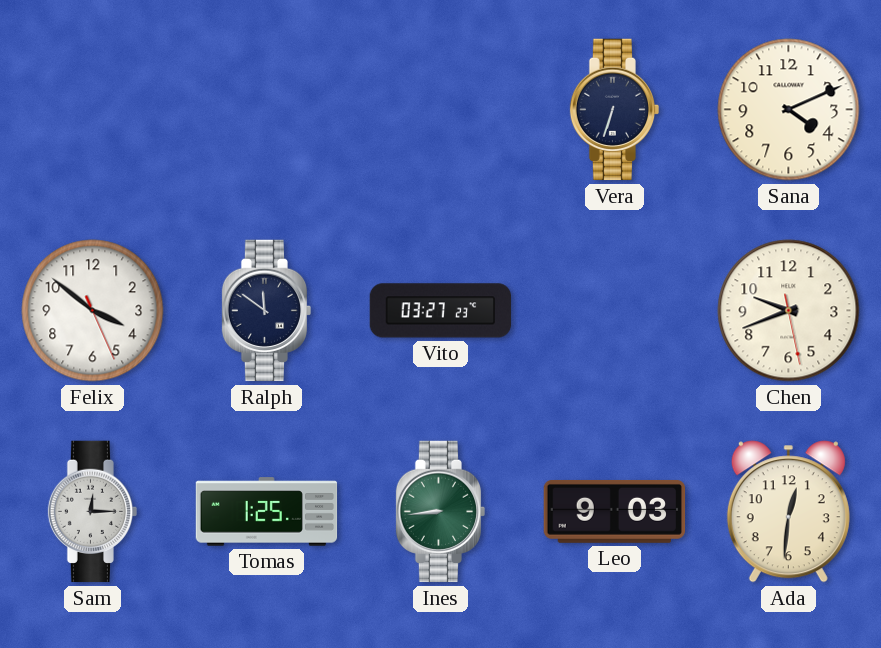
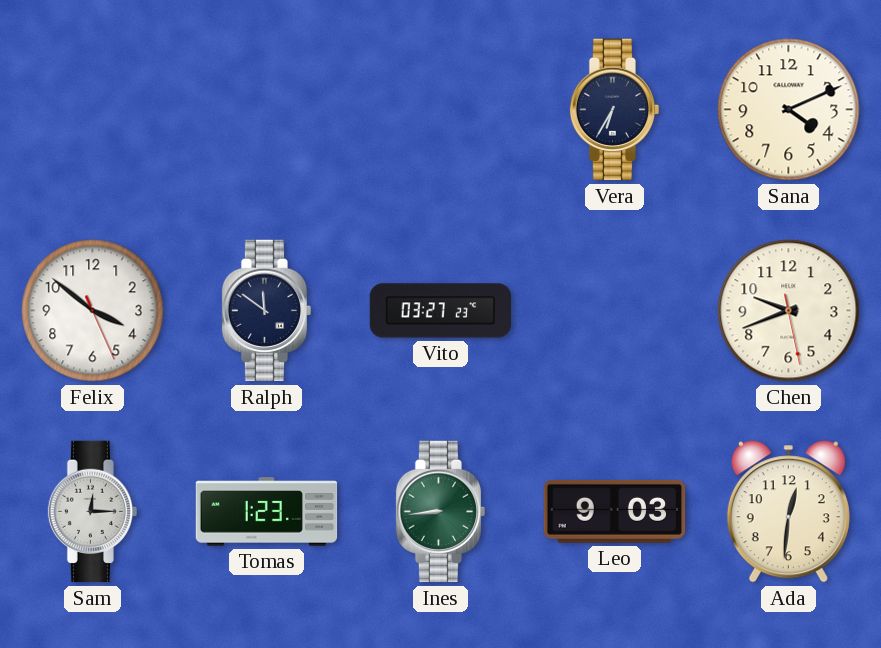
Vera: 6:33 -> 6:35
Tomas: 1:25 -> 1:23
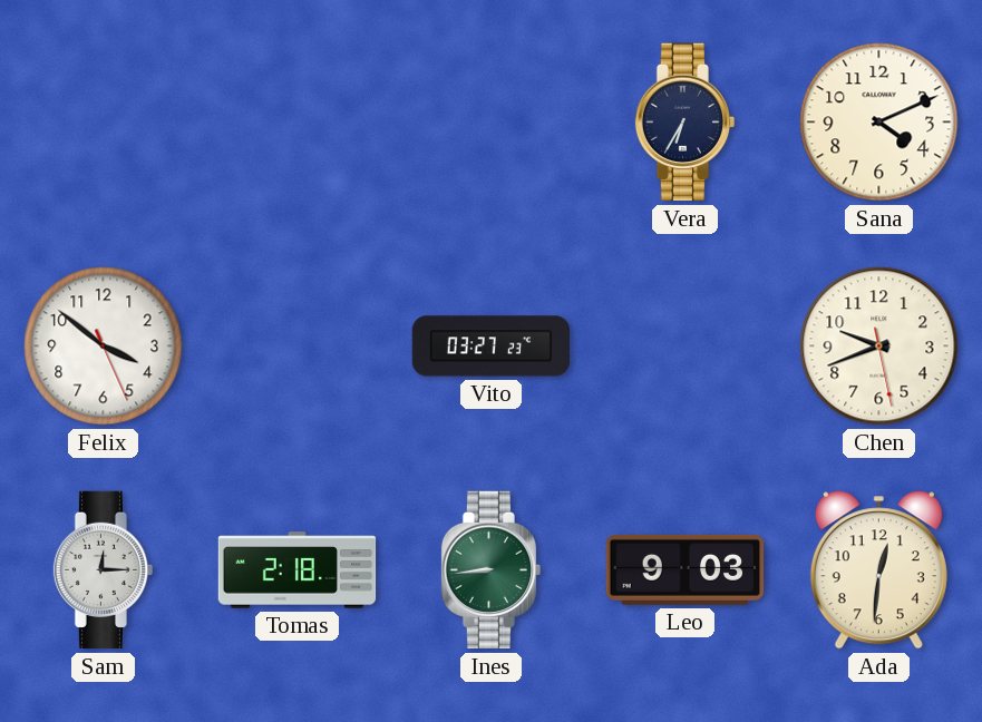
Ralph: 11:51 -> none
Tomas: 1:23 -> 2:18
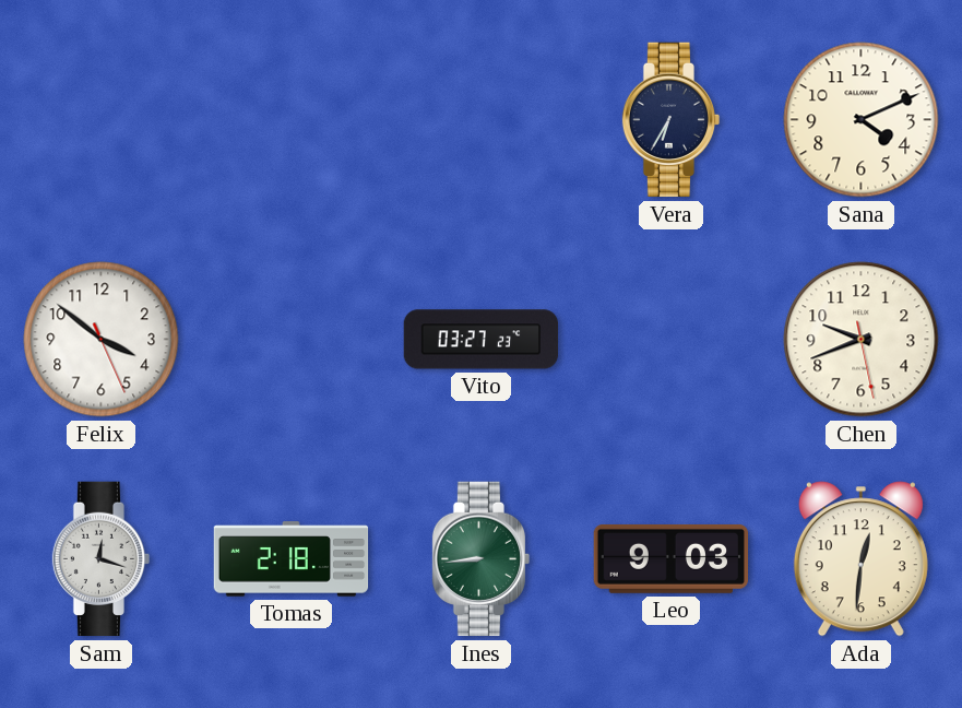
Sam: 12:15 -> 12:18
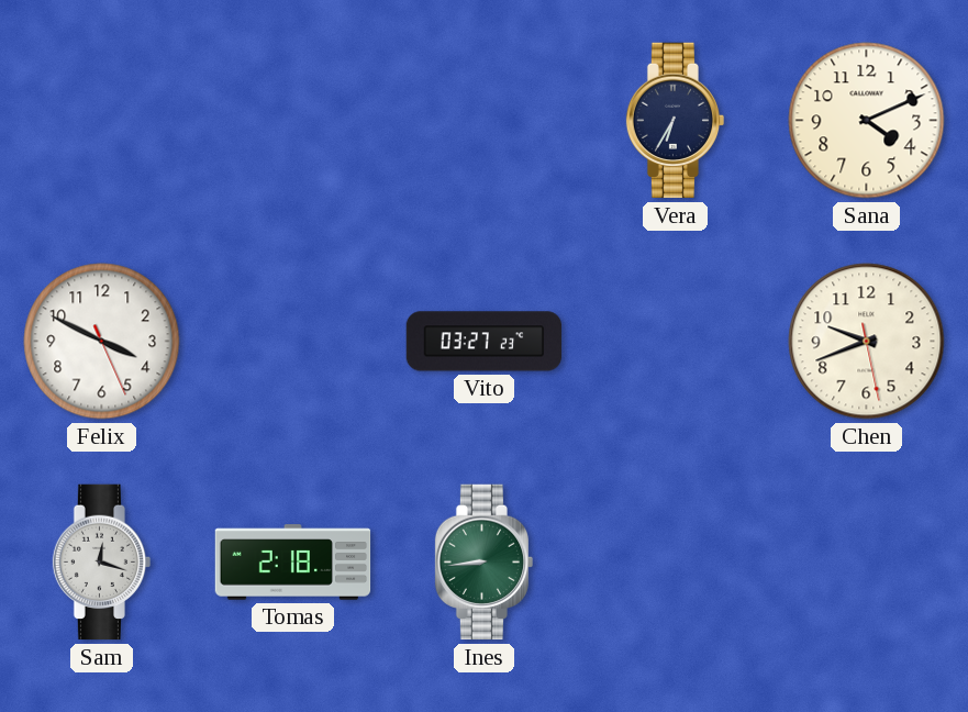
Felix: 3:51 -> 3:49
Leo: 9:03 -> none
Ada: 12:31 -> none
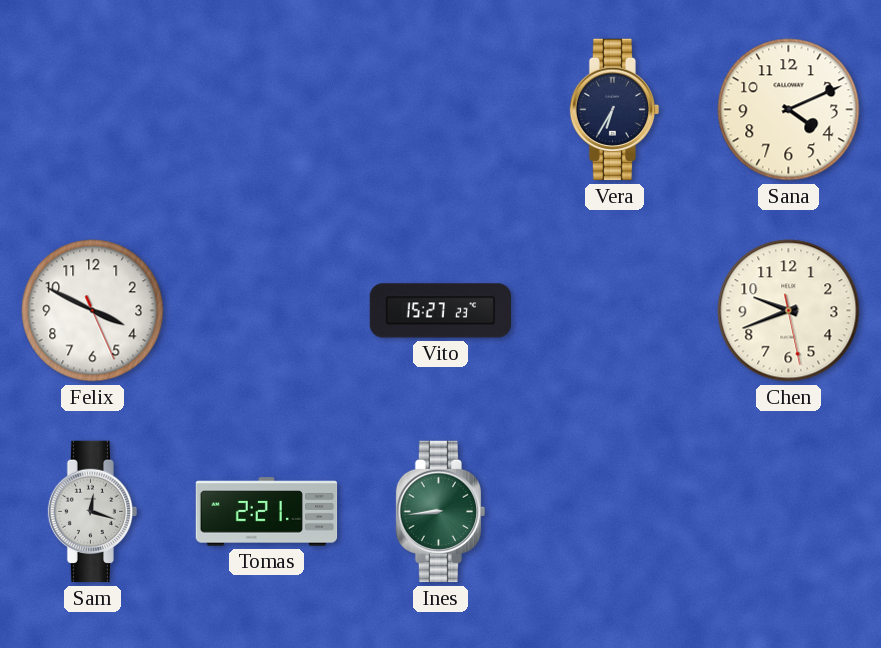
Vito: 03:27 -> 15:27
Tomas: 2:18 -> 2:21
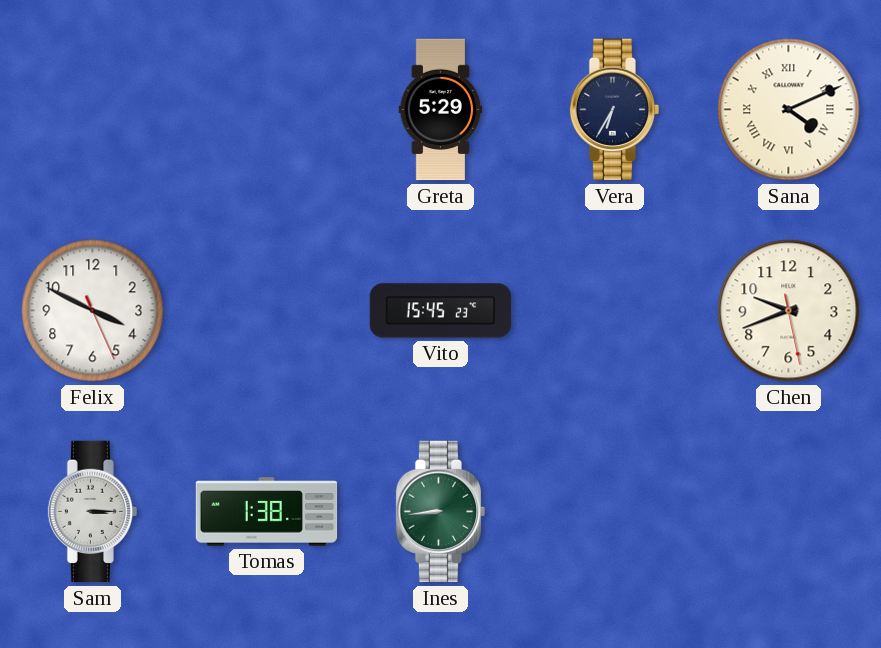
Greta: none -> 5:29
Sana numerals: Arabic -> Roman
Vito: 15:27 -> 15:45
Sam: 12:18 -> 3:15
Tomas: 2:21 -> 1:38
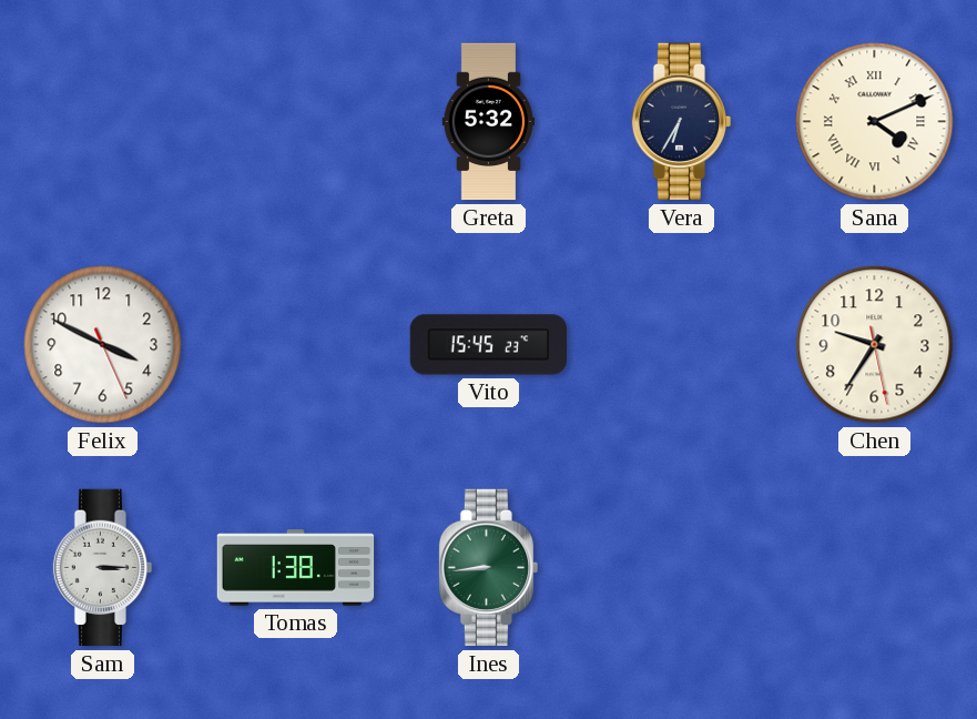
Greta: 5:29 -> 5:32
Chen: 9:41 -> 9:35
